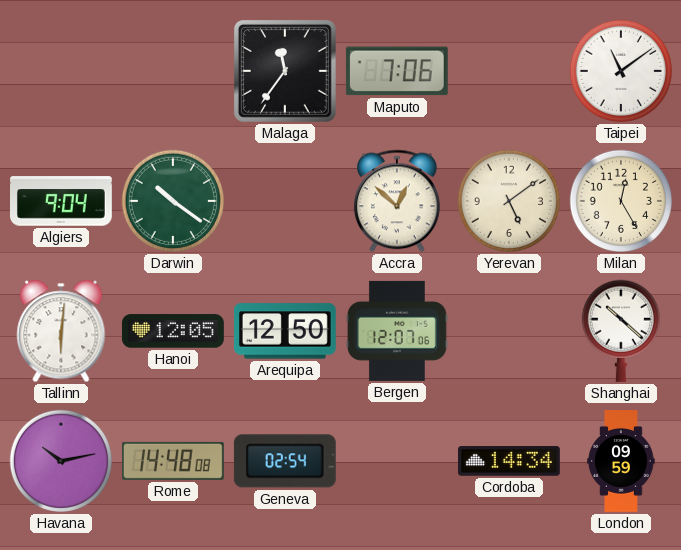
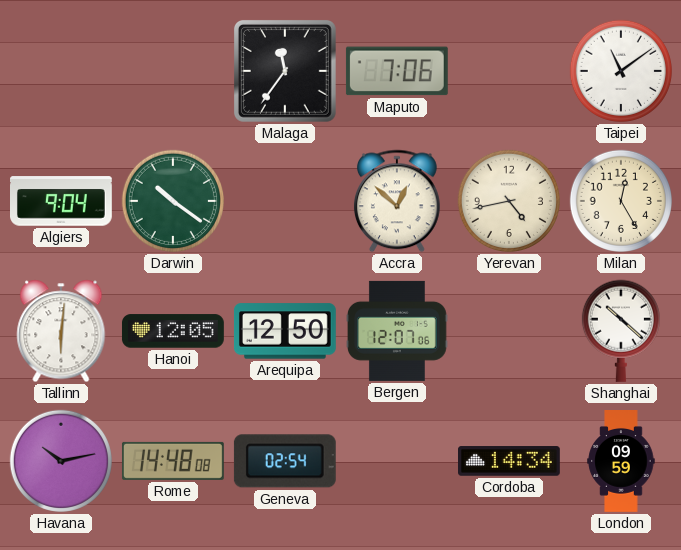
Yerevan: 5:09 -> 4:43
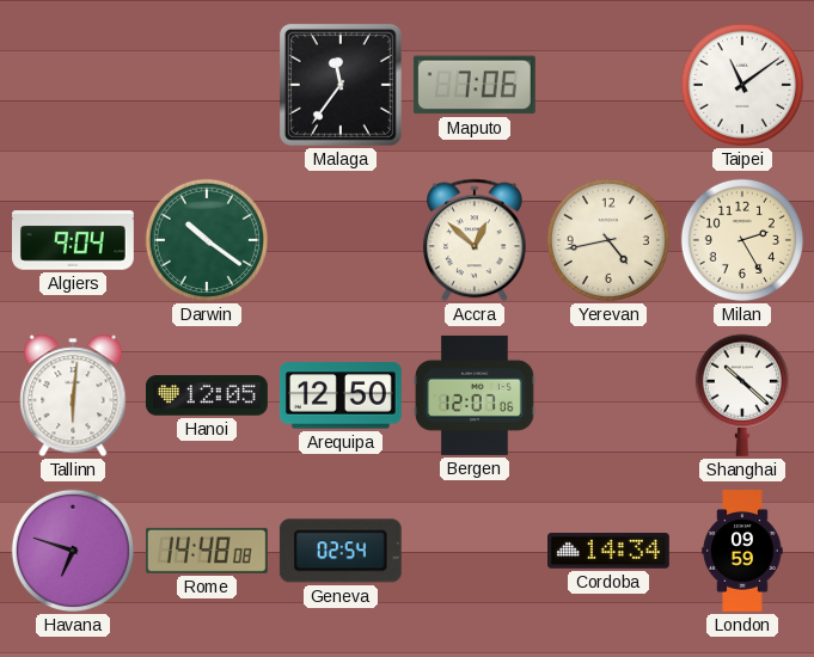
Milan: 12:25 -> 2:25
Havana: 10:13 -> 6:48
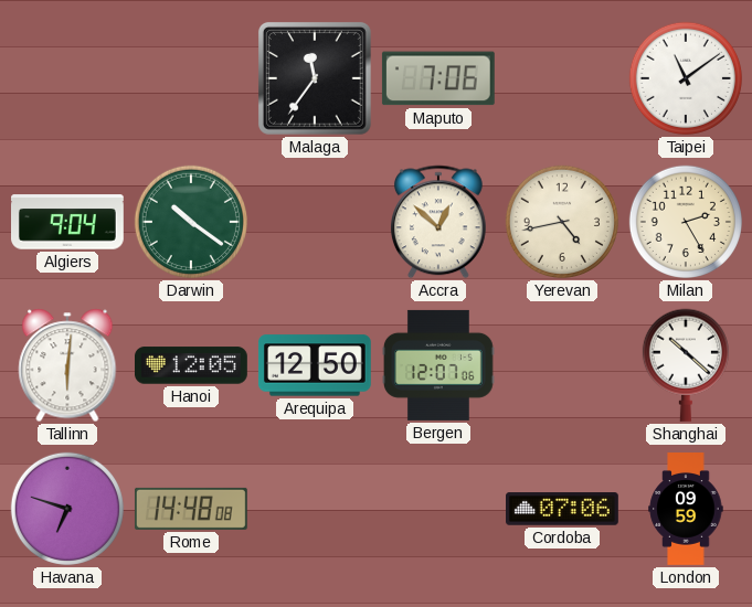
Geneva: 02:54 -> none
Cordoba: 14:34 -> 07:06
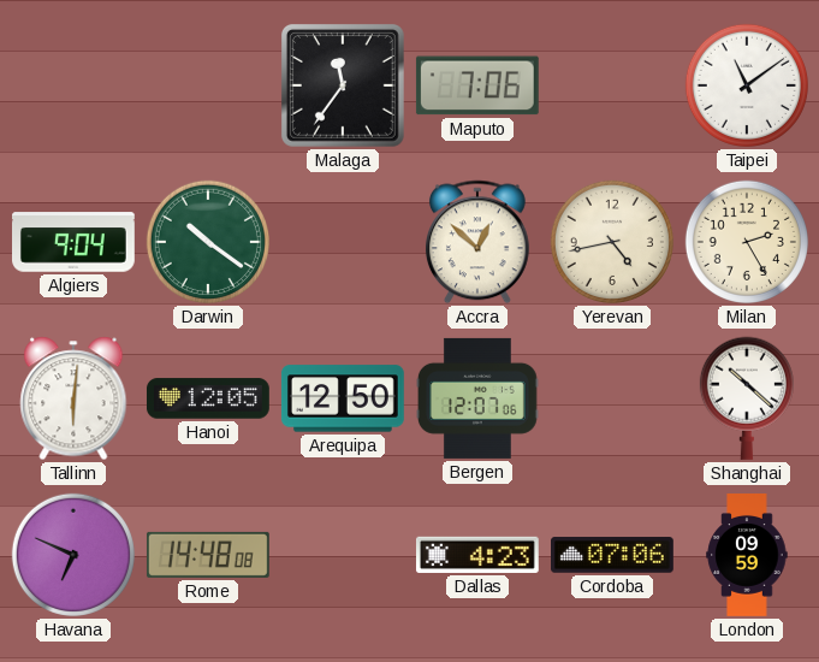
Havana: 6:48 -> 6:49
Dallas: none -> 4:23
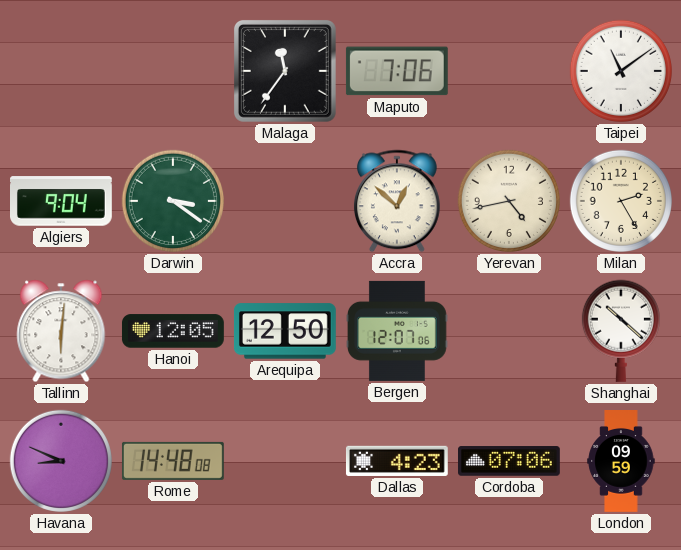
Darwin: 10:21 -> 3:21
Havana: 6:49 -> 8:49
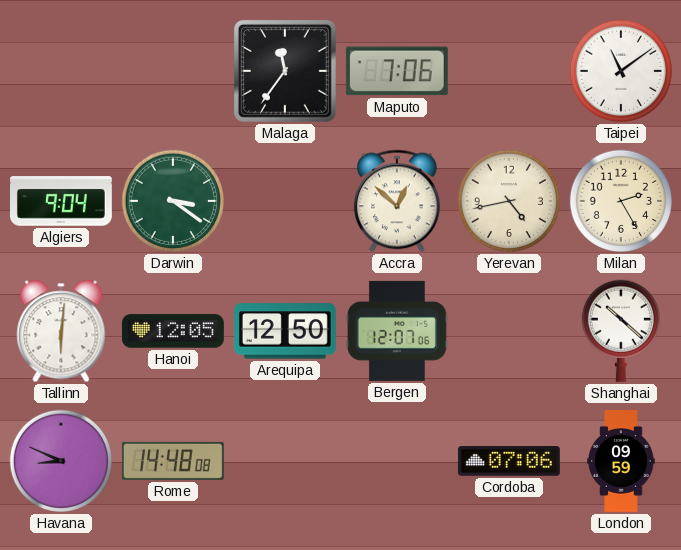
Dallas: 4:23 -> none
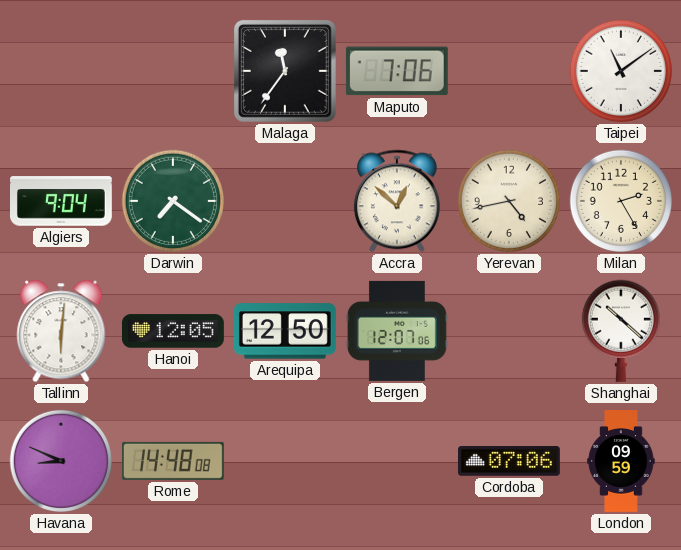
Darwin: 3:21 -> 7:21
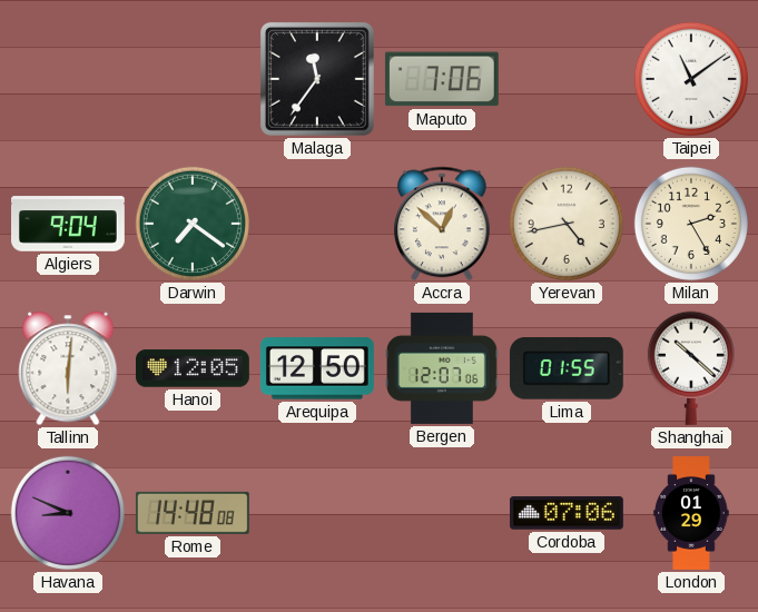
Lima: none -> 01:55
London: 09:59 -> 01:29
